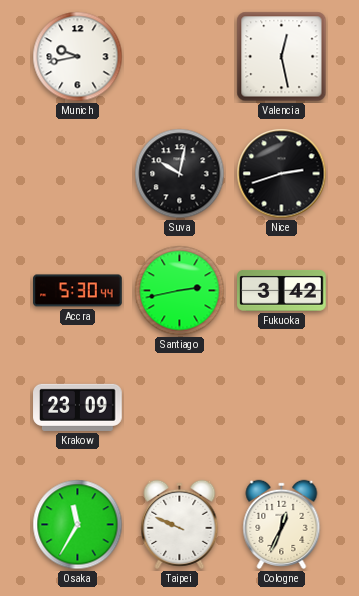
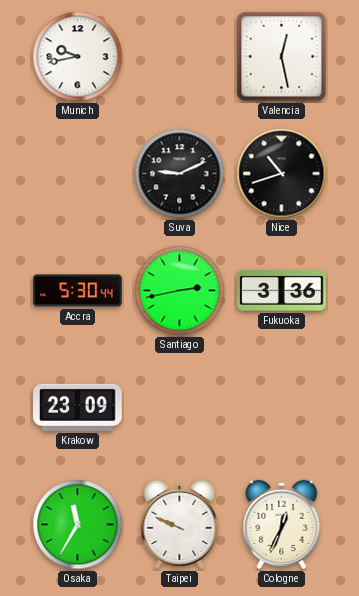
Suva: 10:02 -> 9:11
Nice: 2:42 -> 10:42
Fukuoka: 3:42 -> 3:36
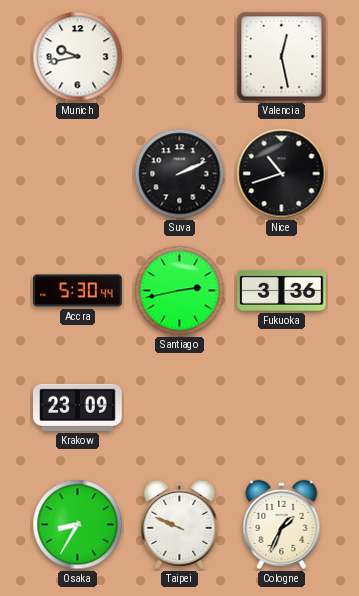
Suva: 9:11 -> 2:11
Osaka: 11:35 -> 8:35
Cologne: 12:34 -> 1:34
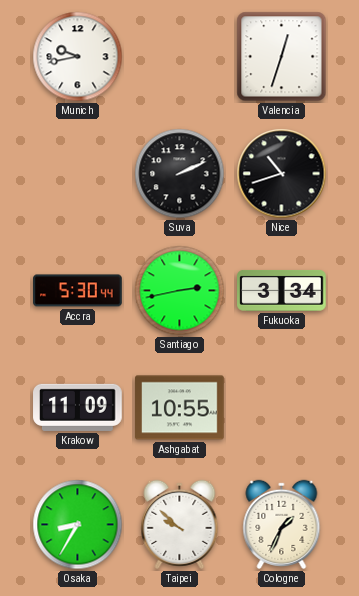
Valencia: 12:28 -> 12:33
Fukuoka: 3:36 -> 3:34
Krakow: 23:09 -> 11:09
Ashgabat: none -> 10:55
Taipei: 9:49 -> 9:52
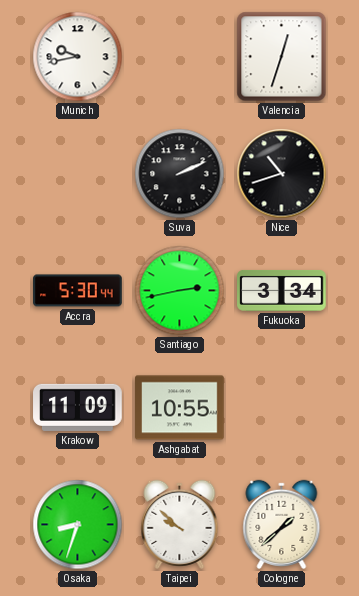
Osaka: 8:35 -> 8:33
Cologne: 1:34 -> 1:38
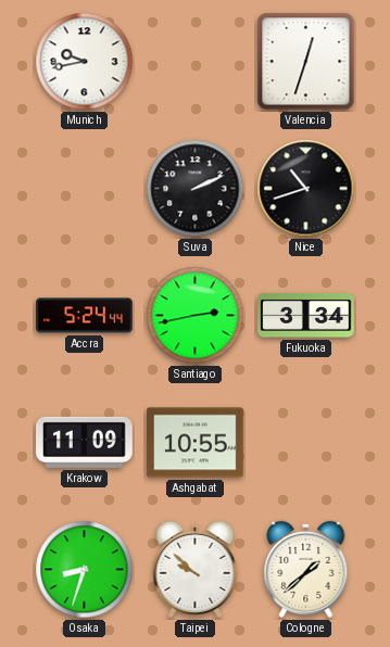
Accra: 5:30 -> 5:24
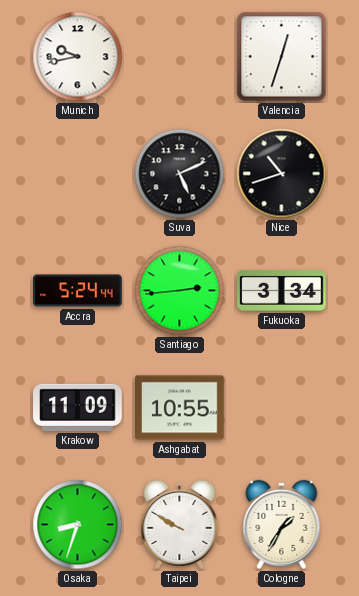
Suva: 2:11 -> 5:11
Santiago: 2:43 -> 2:44
Taipei: 9:52 -> 9:50
Cologne: 1:38 -> 1:35
